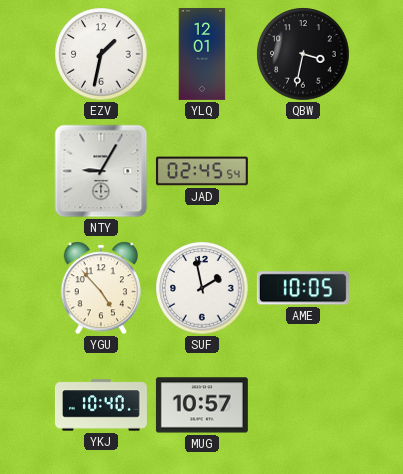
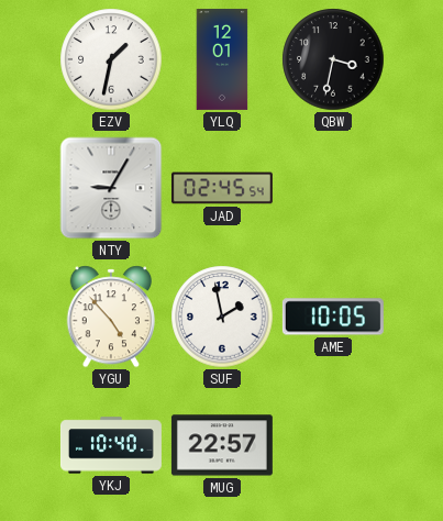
MUG: 10:57 -> 22:57
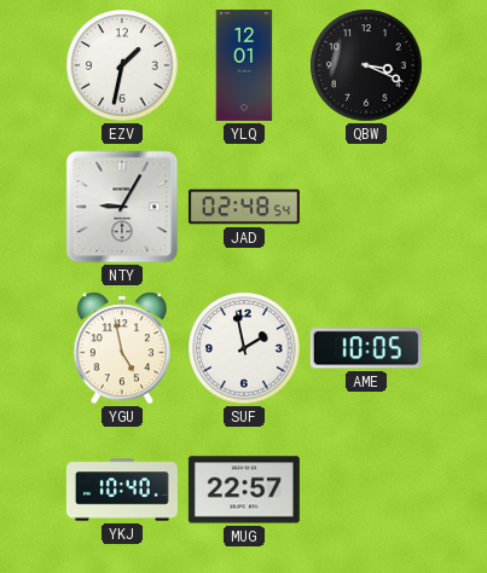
QBW: 3:32 -> 3:19
JAD: 02:45 -> 02:48
YGU: 4:53 -> 4:58
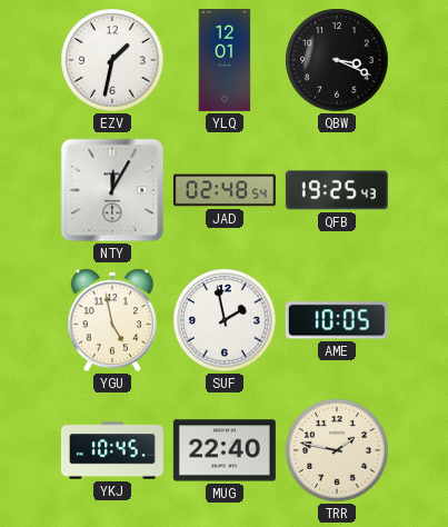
NTY: 9:05 -> 12:05
QFB: none -> 19:25
YKJ: 10:40 -> 10:45
MUG: 22:57 -> 22:40
TRR: none -> 1:47
